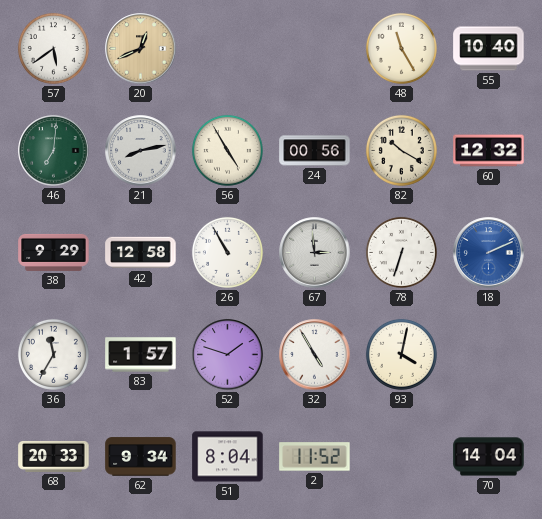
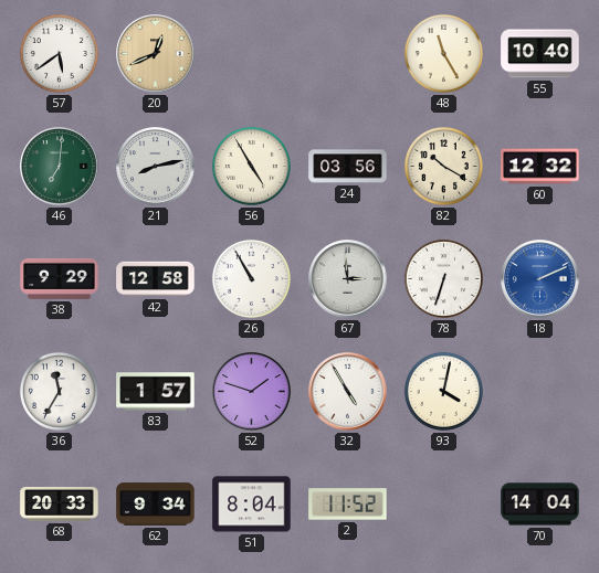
24: 00:56 -> 03:56
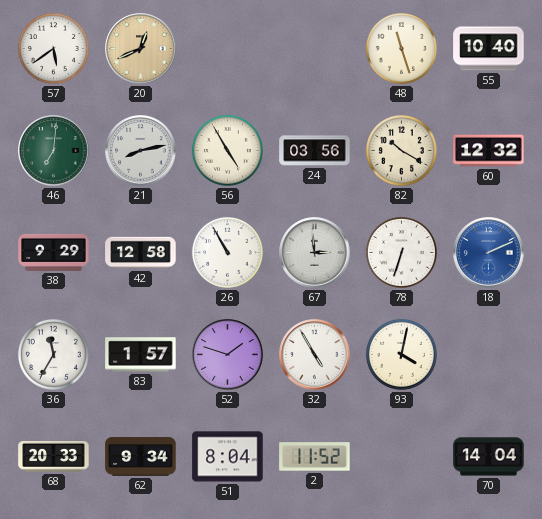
48: 11:25 -> 11:27
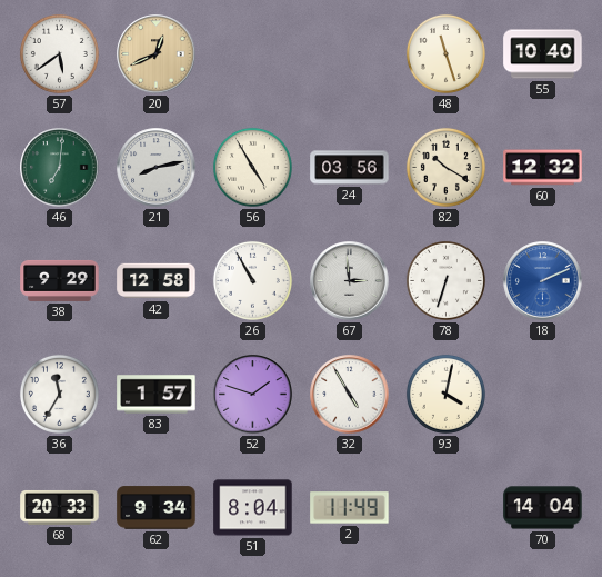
2: 11:52 -> 11:49
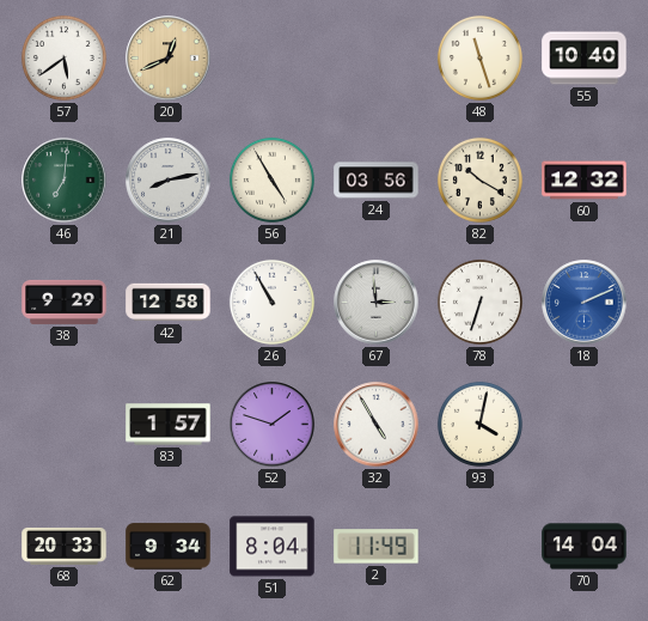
36: 11:35 -> none
